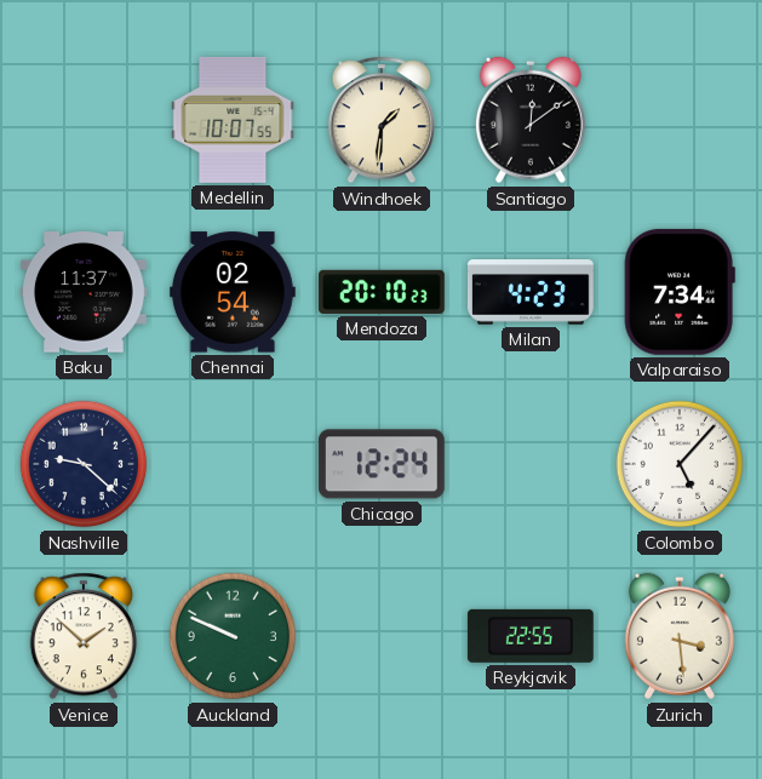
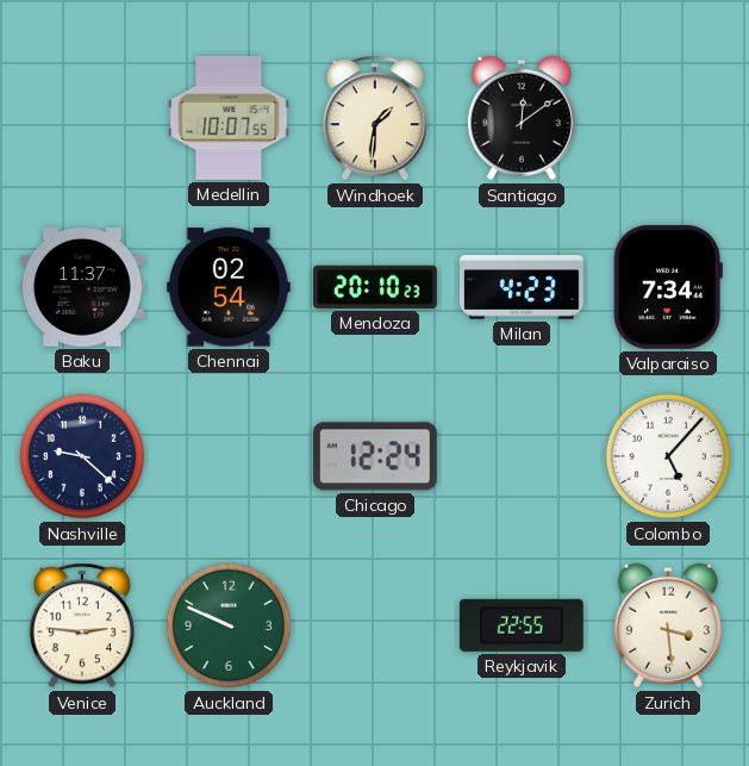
Venice: 1:52 -> 2:46
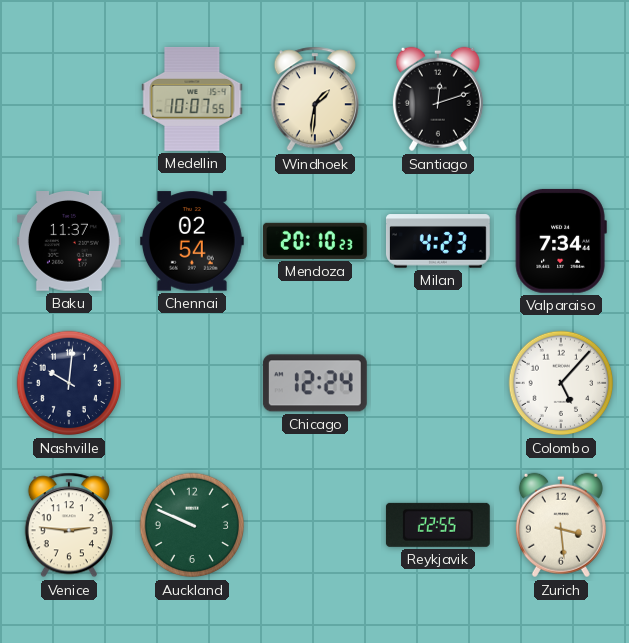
Santiago: 12:09 -> 12:12
Nashville: 9:22 -> 10:01
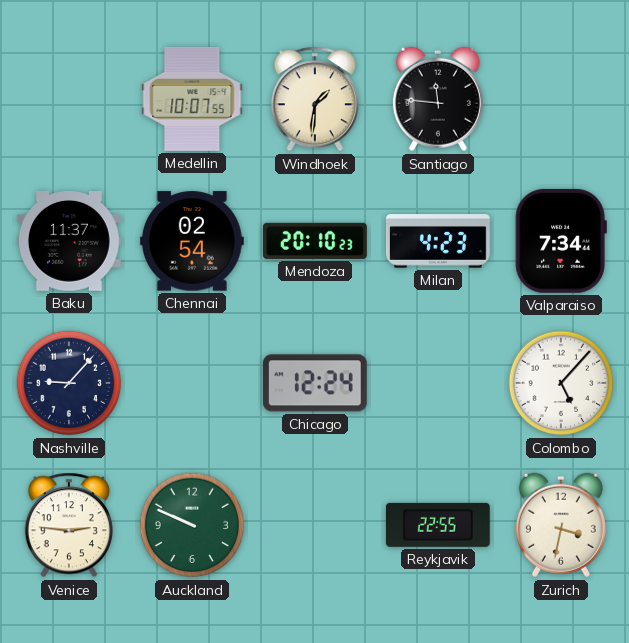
Santiago: 12:12 -> 11:46
Nashville: 10:01 -> 9:07
Zurich: 3:29 -> 3:32
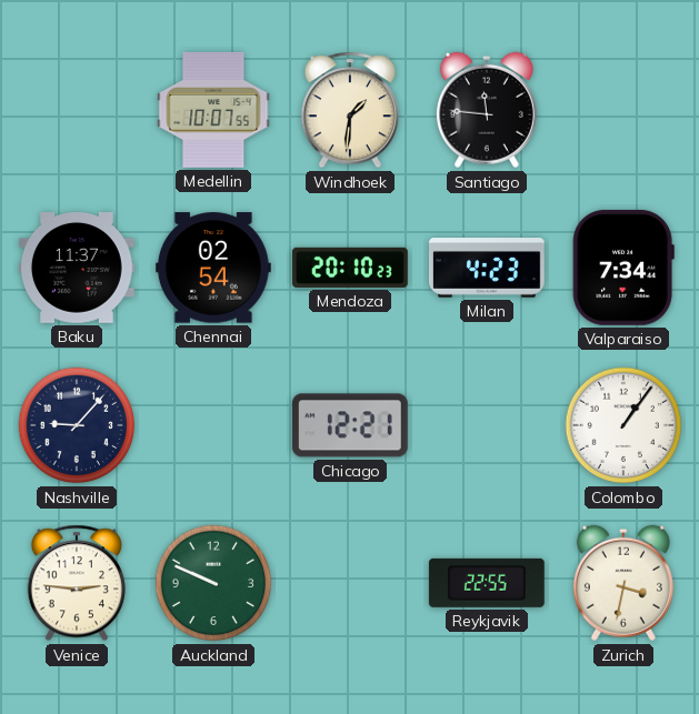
Chicago: 12:24 -> 12:21
Colombo: 5:07 -> 1:06
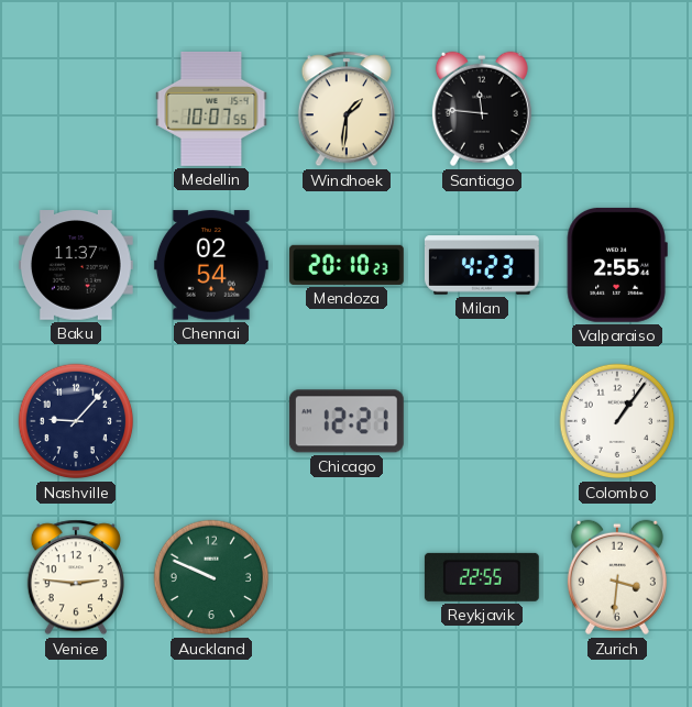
Valparaiso: 7:34 -> 2:55
Zurich: 3:32 -> 3:31
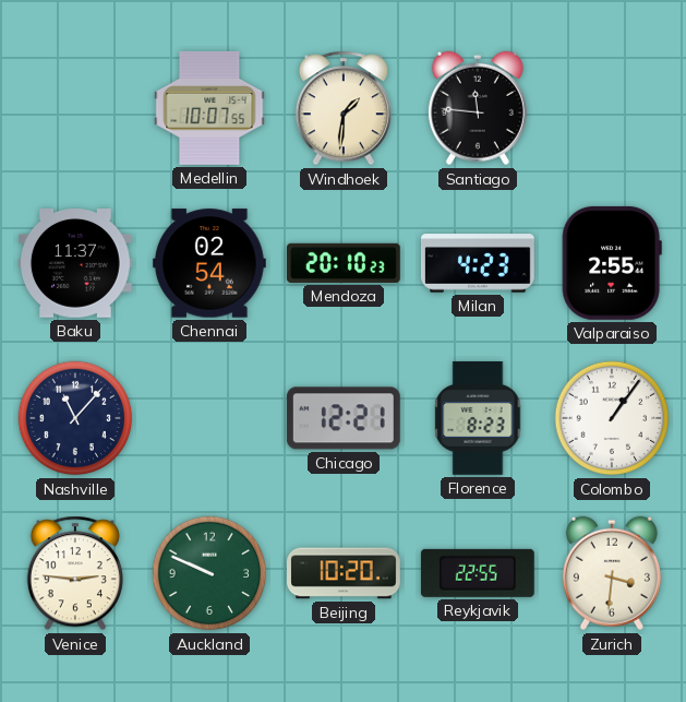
Nashville: 9:07 -> 11:07
Florence: none -> 8:23
Beijing: none -> 10:20
